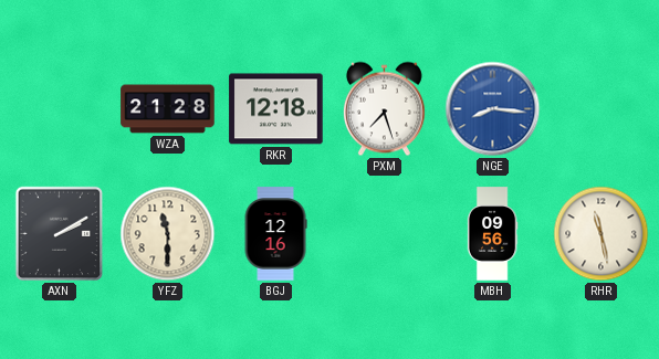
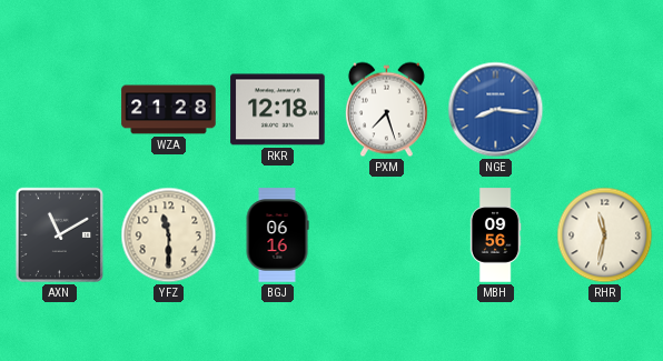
AXN: 2:10 -> 11:10
BGJ: 12:16 -> 06:16
RHR: 11:28 -> 11:32
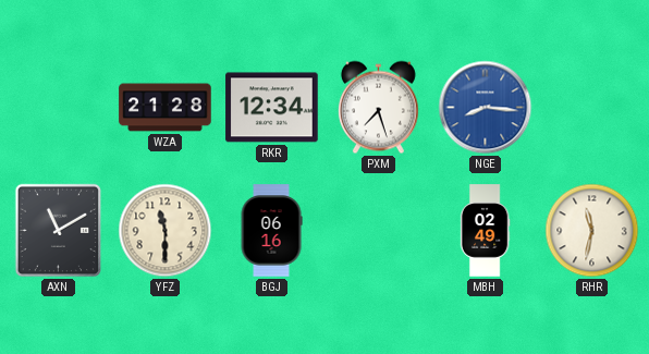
RKR: 12:18 -> 12:34
MBH: 09:56 -> 02:49
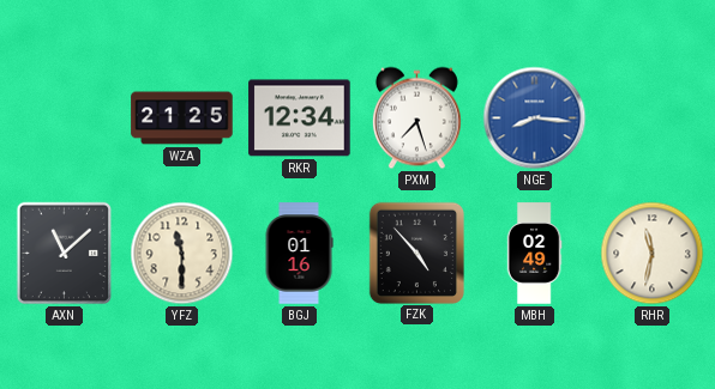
WZA: 21:28 -> 21:25
AXN: 11:10 -> 11:08
BGJ: 06:16 -> 01:16
FZK: none -> 4:53
